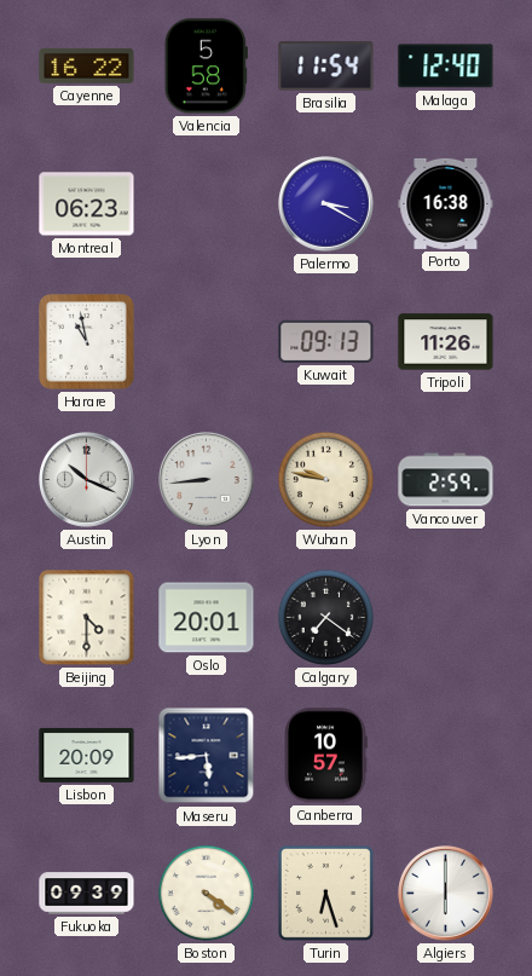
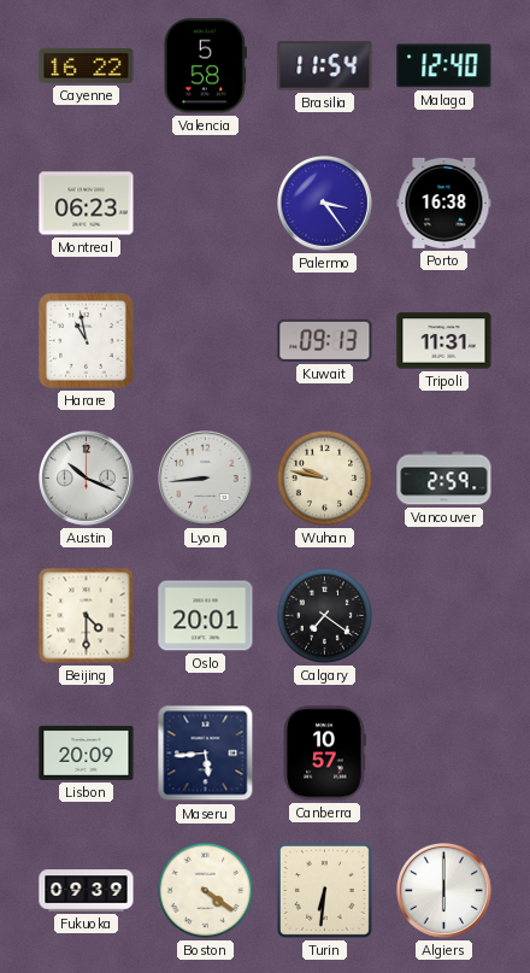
Palermo: 3:20 -> 3:24
Tripoli: 11:26 -> 11:31
Turin: 6:27 -> 6:31
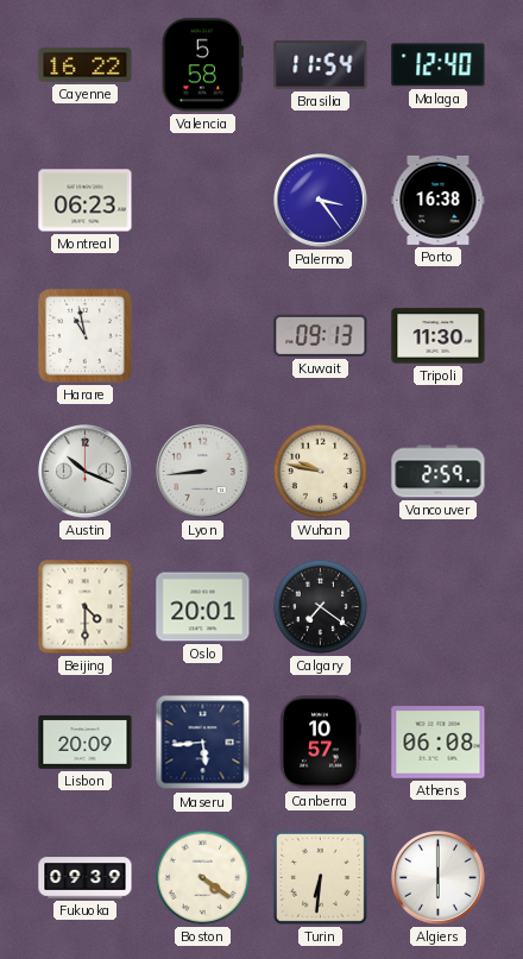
Tripoli: 11:31 -> 11:30
Athens: none -> 06:08
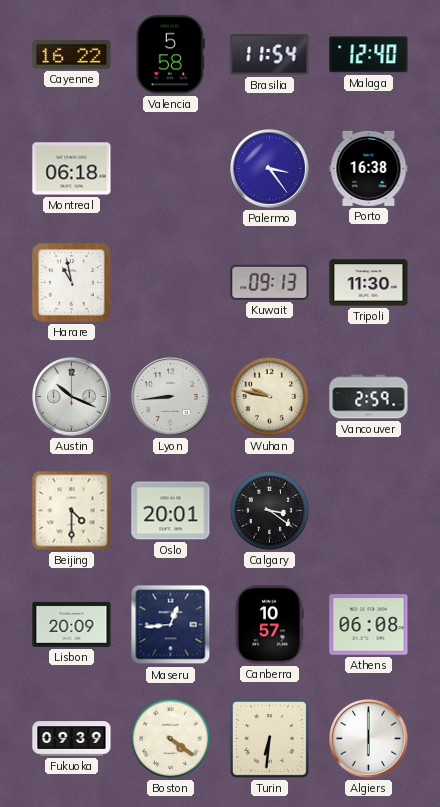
Montreal: 06:23 -> 06:18
Calgary: 7:21 -> 3:21
Maseru: 5:44 -> 12:44
